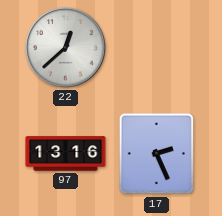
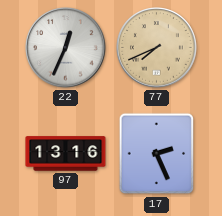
22: 12:38 -> 12:34
77: none -> 7:41
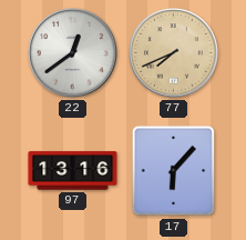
22: 12:34 -> 12:39
17: 2:26 -> 6:07
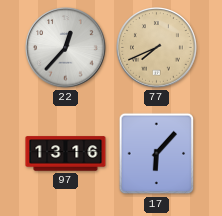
22: 12:39 -> 12:37
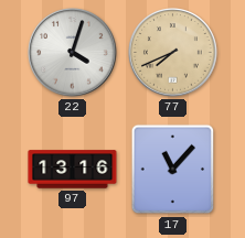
22: 12:37 -> 4:03
17: 6:07 -> 11:07
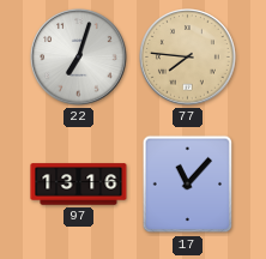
22: 4:03 -> 7:03
77: 7:41 -> 7:46
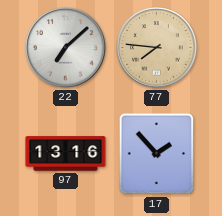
22: 7:03 -> 7:08
17: 11:07 -> 1:53
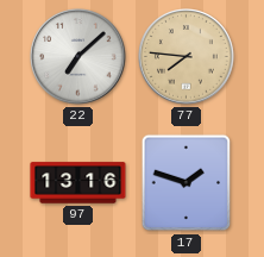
17: 1:53 -> 1:48
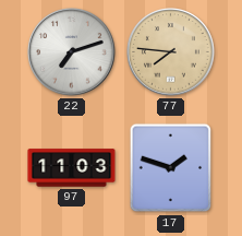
22: 7:08 -> 7:12
97: 13:16 -> 11:03
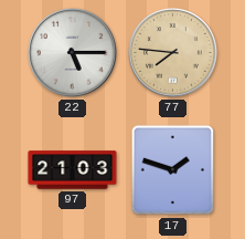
22: 7:12 -> 5:15
97: 11:03 -> 21:03
